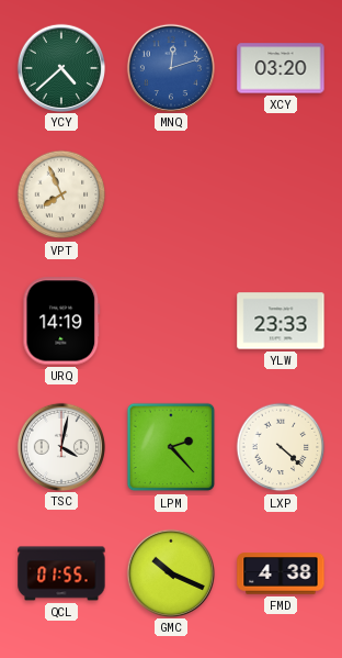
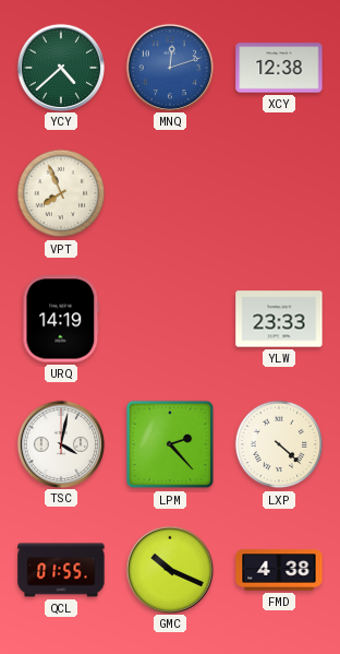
XCY: 03:20 -> 12:38
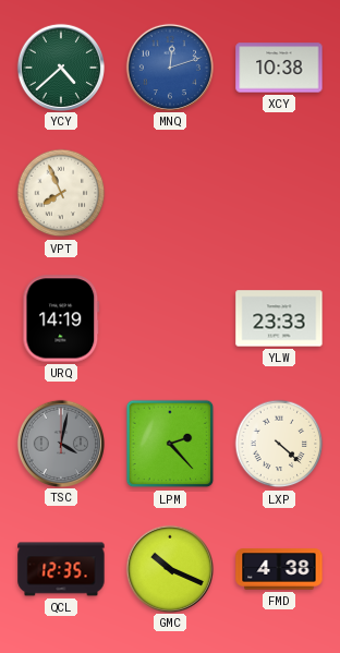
XCY: 12:38 -> 10:38
TSC dial: white -> grey
QCL: 01:55 -> 12:35
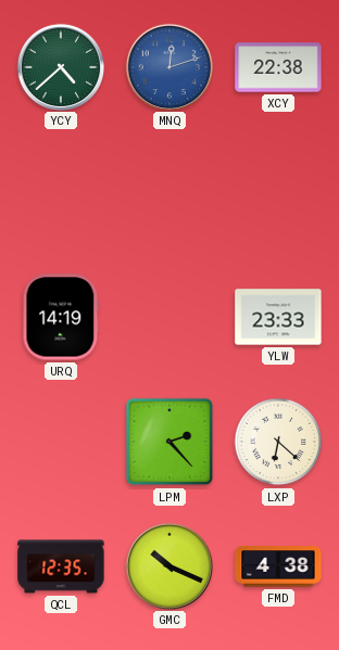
XCY: 10:38 -> 22:38
VPT: 7:56 -> none
TSC: 4:02 -> none
LXP: 4:22 -> 6:22
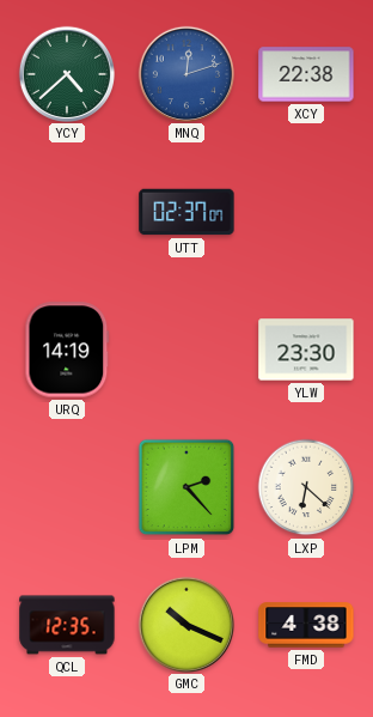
UTT: none -> 02:37
YLW: 23:33 -> 23:30
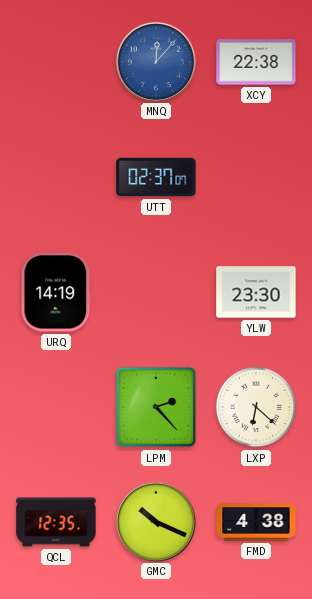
YCY: 4:38 -> none
MNQ: 12:12 -> 12:07
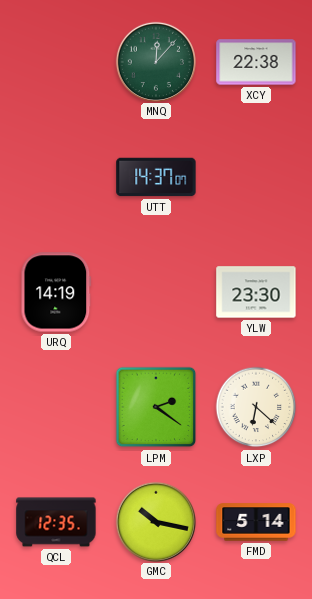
MNQ dial: blue -> green
UTT: 02:37 -> 14:37
LPM: 2:23 -> 2:21
GMC: 10:19 -> 10:17
FMD: 4:38 -> 5:14
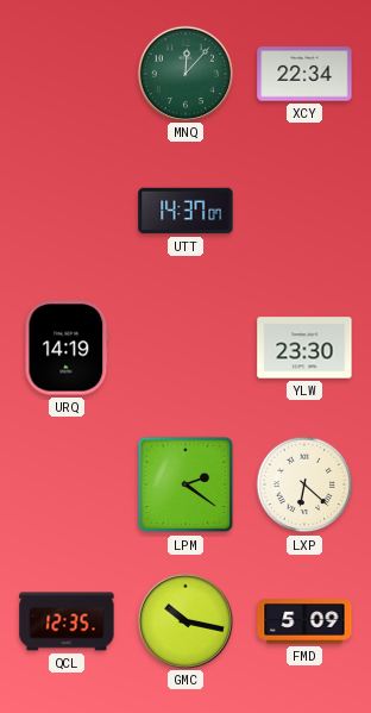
XCY: 22:38 -> 22:34
FMD: 5:14 -> 5:09
